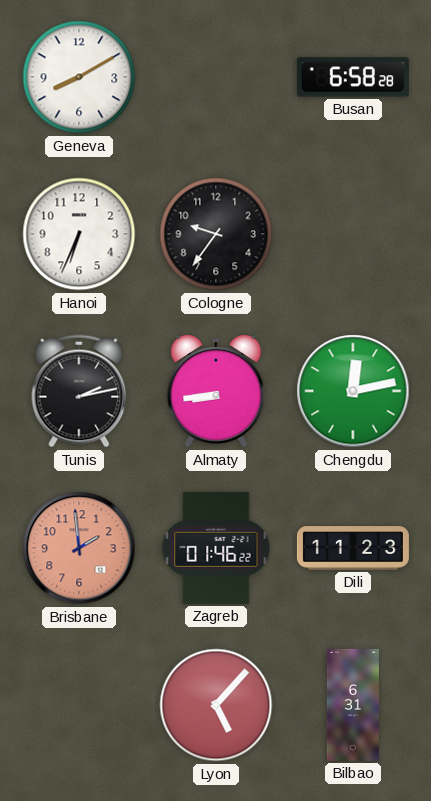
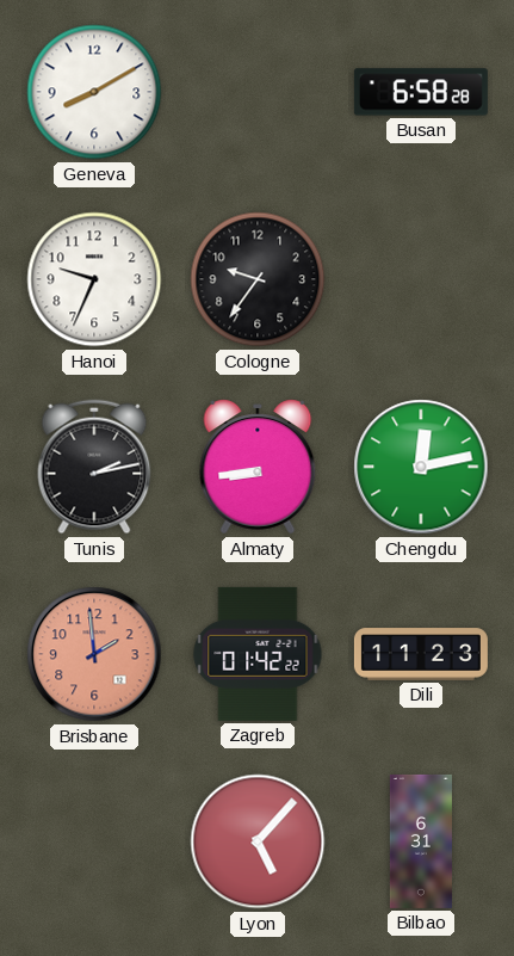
Hanoi: 6:34 -> 9:34
Zagreb: 01:46 -> 01:42
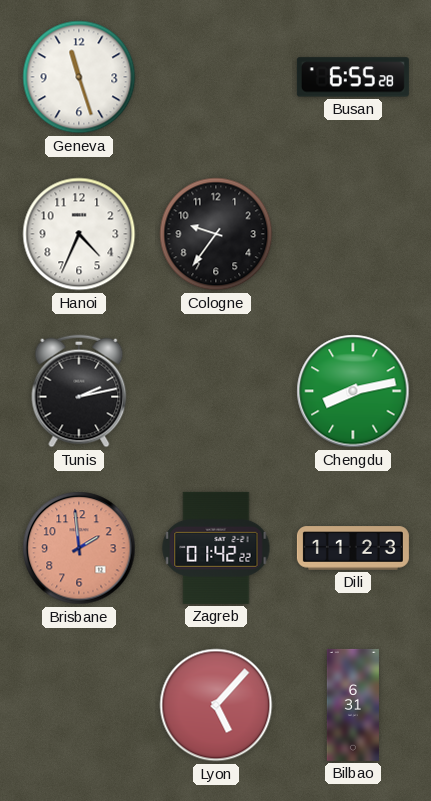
Geneva: 8:10 -> 11:27
Busan: 6:58 -> 6:55
Hanoi: 9:34 -> 4:34
Almaty: 8:44 -> none
Chengdu: 12:13 -> 8:13
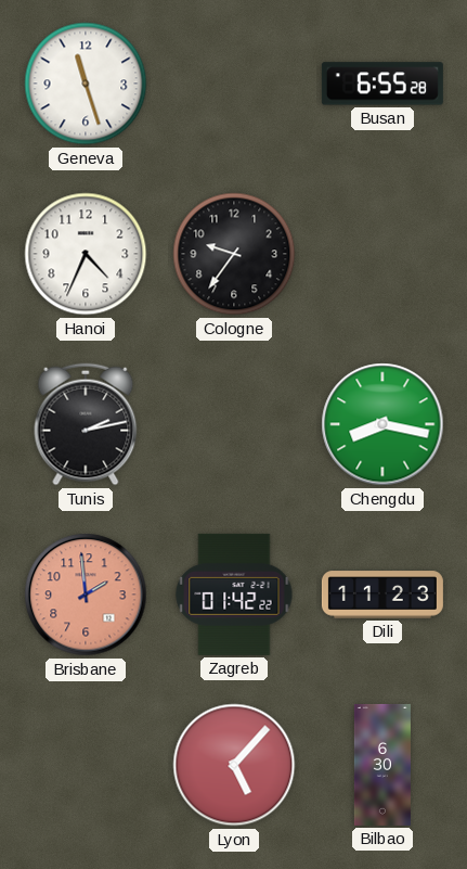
Chengdu: 8:13 -> 8:17
Bilbao: 6:31 -> 6:30
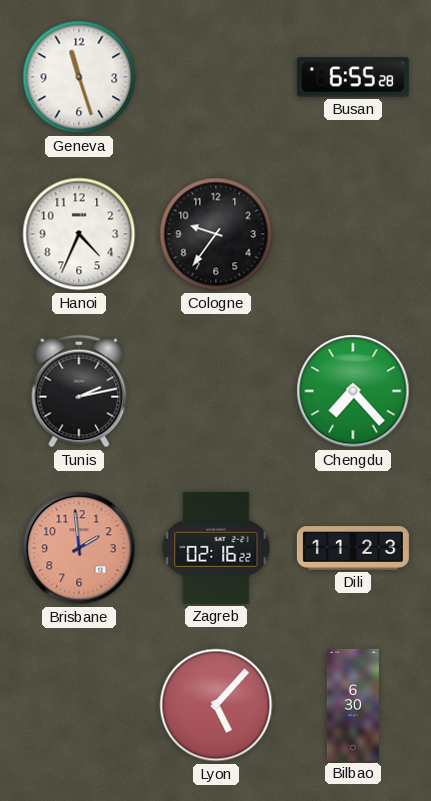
Chengdu: 8:17 -> 7:23
Zagreb: 01:42 -> 02:16
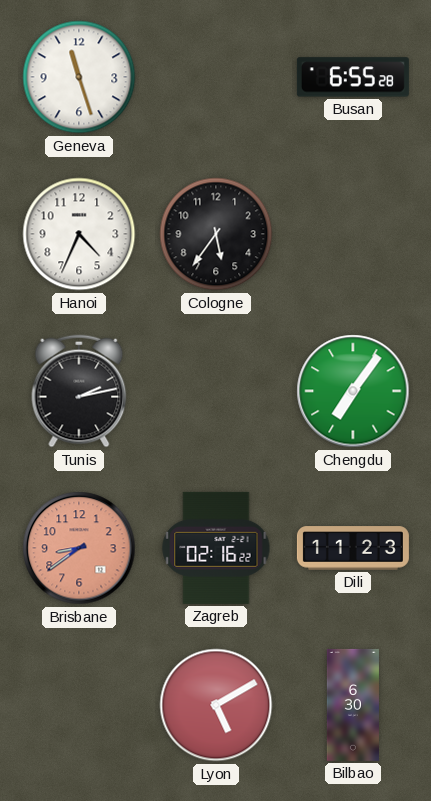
Cologne: 9:36 -> 5:36
Chengdu: 7:23 -> 7:06
Brisbane: 1:59 -> 8:39
Lyon: 5:07 -> 5:10
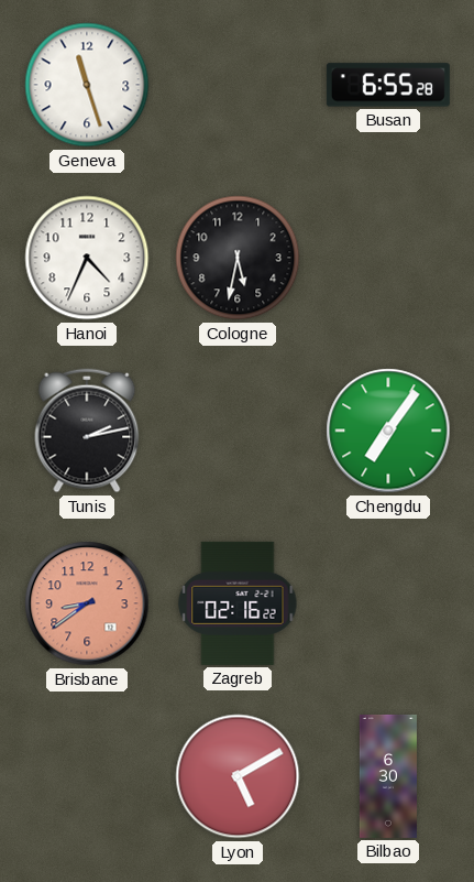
Cologne: 5:36 -> 5:32
Dili: 11:23 -> none
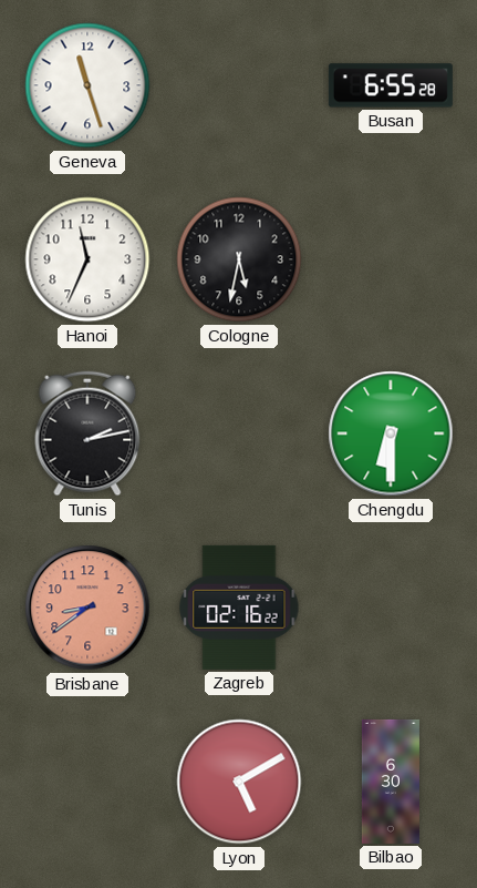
Hanoi: 4:34 -> 11:34
Chengdu: 7:06 -> 6:30
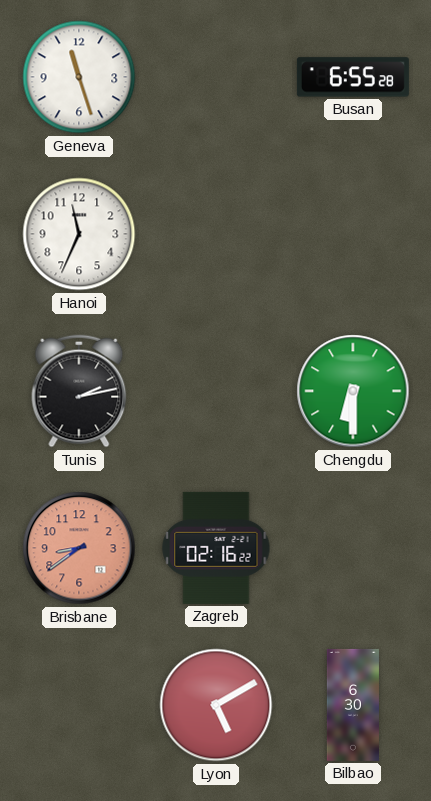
Cologne: 5:32 -> none
